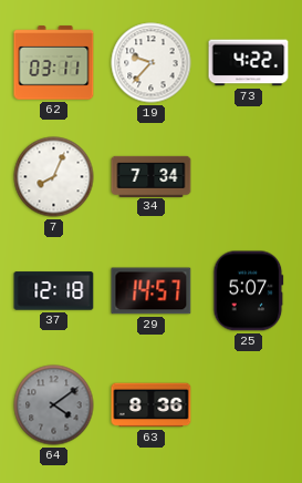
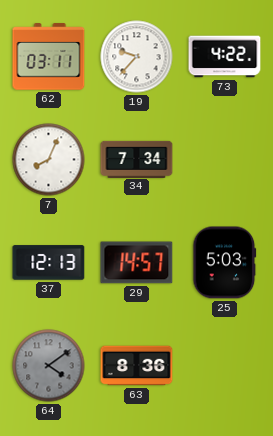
37: 12:18 -> 12:13
25: 5:07 -> 5:03
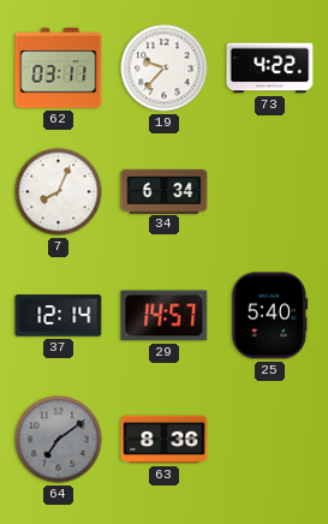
34: 7:34 -> 6:34
37: 12:13 -> 12:14
25: 5:03 -> 5:40
64: 4:09 -> 7:09
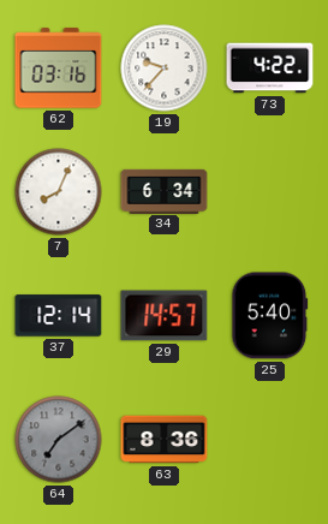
62: 03:11 -> 03:16
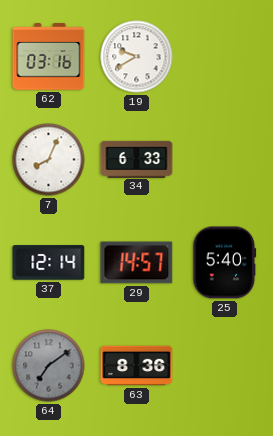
19: 9:37 -> 9:40
73: 4:22 -> none
34: 6:34 -> 6:33
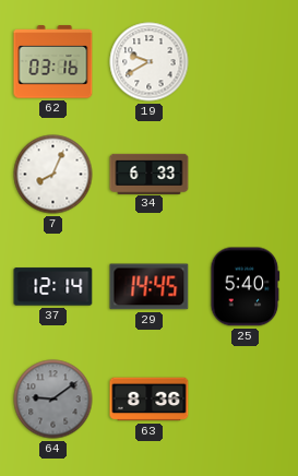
29: 14:57 -> 14:45
64: 7:09 -> 9:09
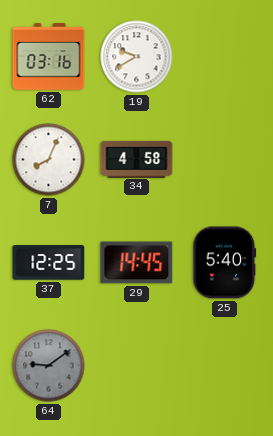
34: 6:33 -> 4:58
37: 12:14 -> 12:25
63: 8:36 -> none
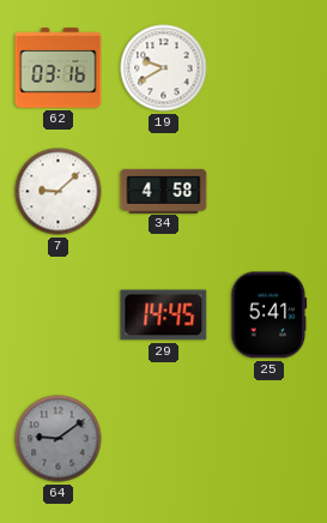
7: 8:04 -> 9:08
37: 12:25 -> none
25: 5:40 -> 5:41
